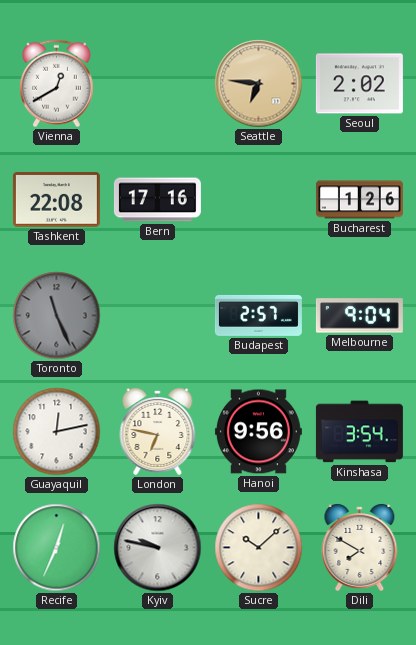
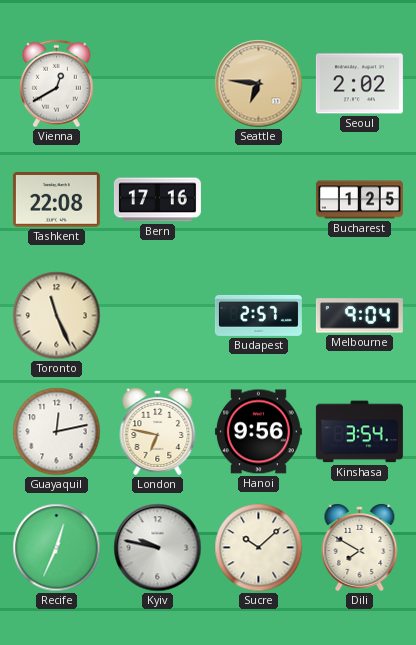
Bucharest: 1:26 -> 1:25
Toronto dial: grey -> cream
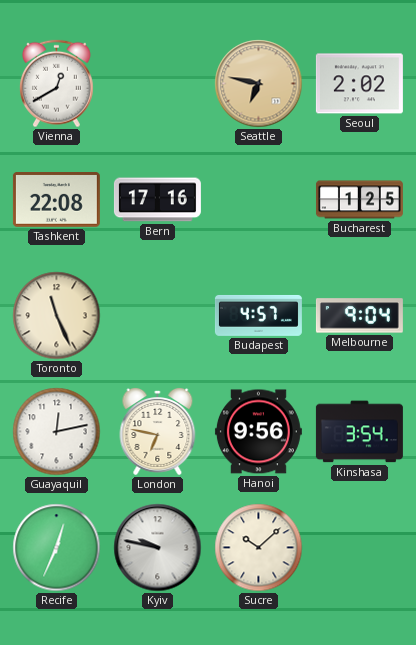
Seattle: 6:46 -> 6:47
Budapest: 2:57 -> 4:57
Dili: 7:50 -> none
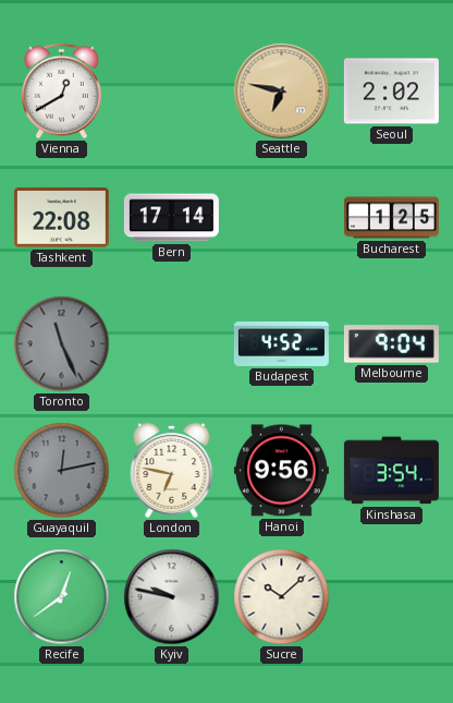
Bern: 17:16 -> 17:14
Toronto dial: cream -> grey
Budapest: 4:57 -> 4:52
Guayaquil dial: white -> grey
Recife: 12:34 -> 12:39
